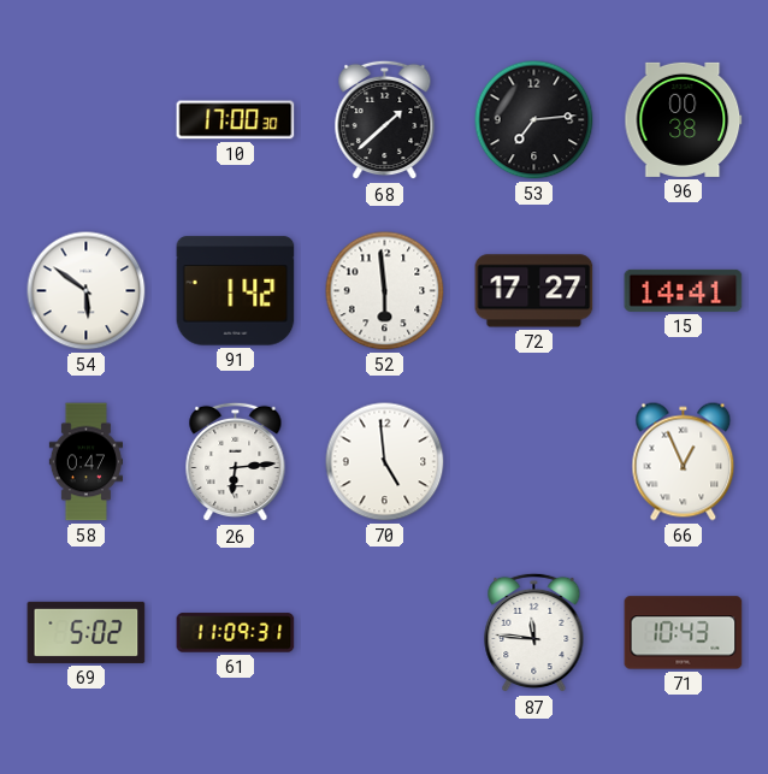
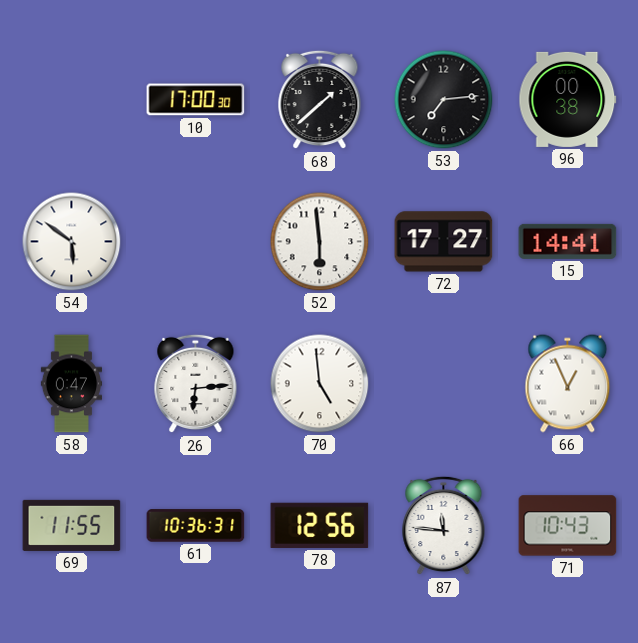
91: 1:42 -> none
69: 5:02 -> 11:55
61: 11:09 -> 10:36
78: none -> 12:56
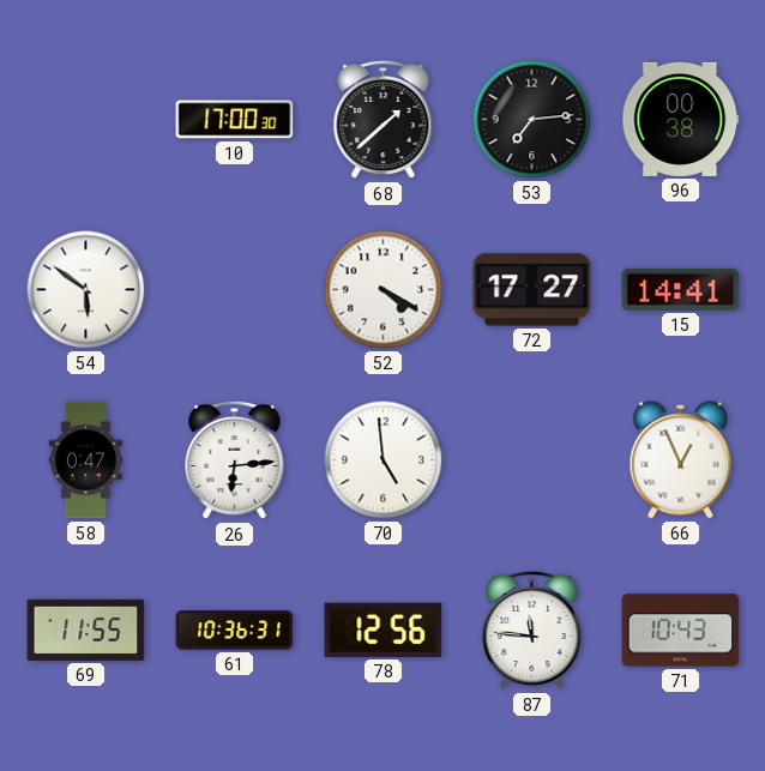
52: 5:59 -> 4:20
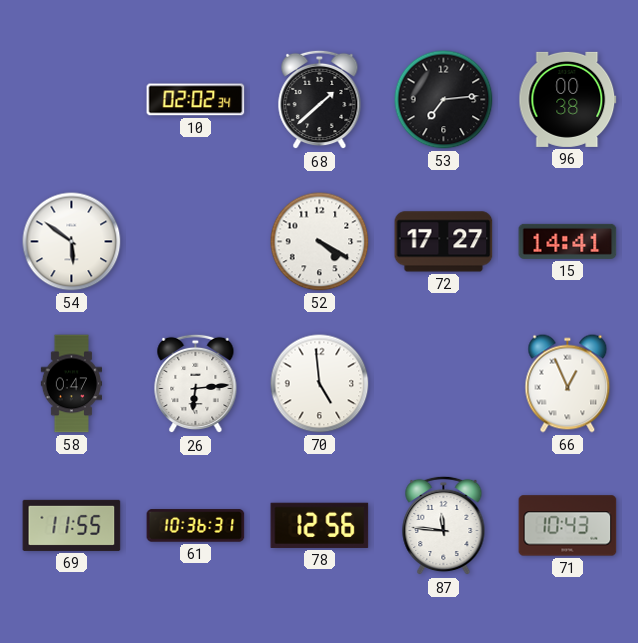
10: 17:00 -> 02:02
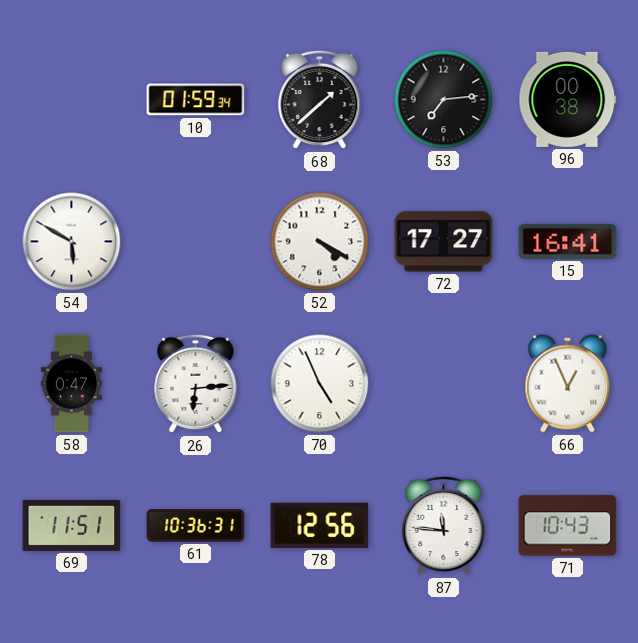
10: 02:02 -> 01:59
54: 5:51 -> 5:50
15: 14:41 -> 16:41
70: 4:59 -> 4:56
69: 11:55 -> 11:51
